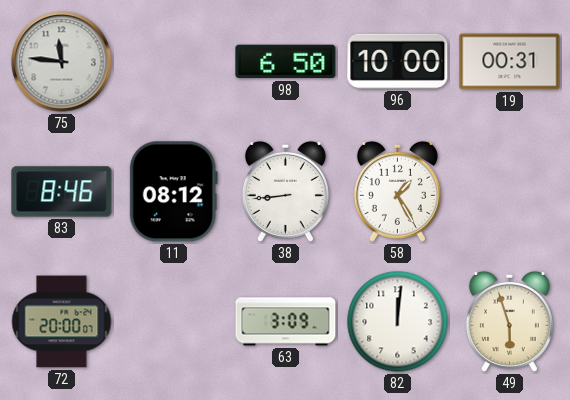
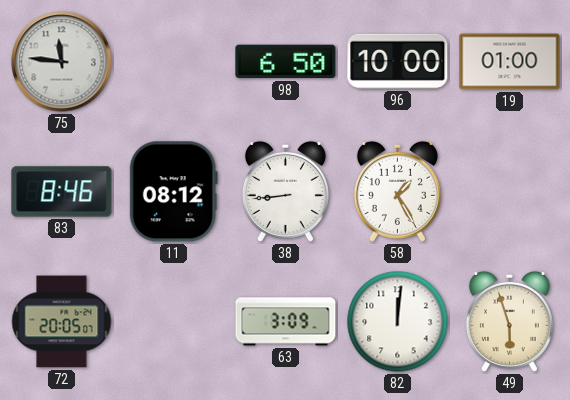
19: 00:31 -> 01:00
72: 20:00 -> 20:05
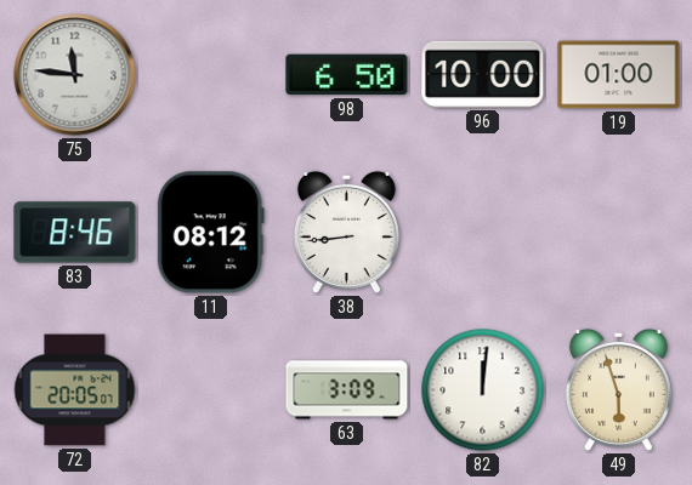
58: 1:25 -> none
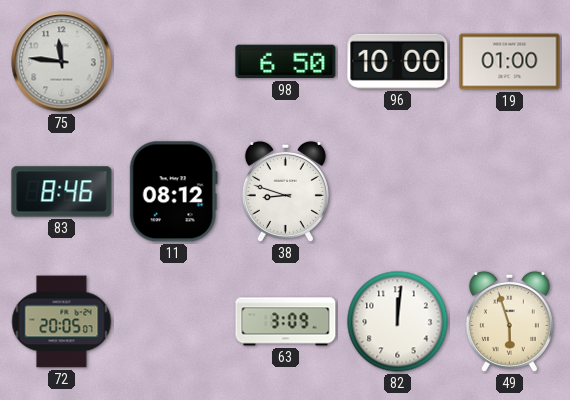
38: 8:44 -> 8:48
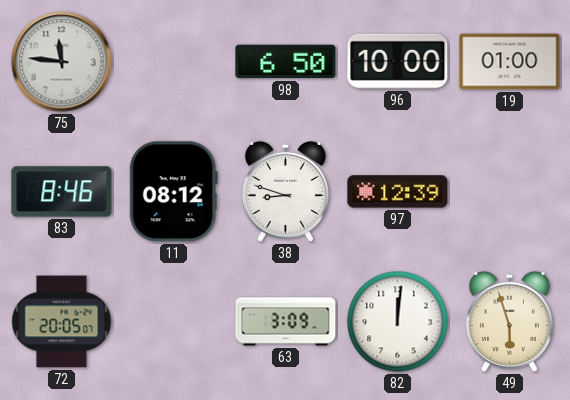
97: none -> 12:39
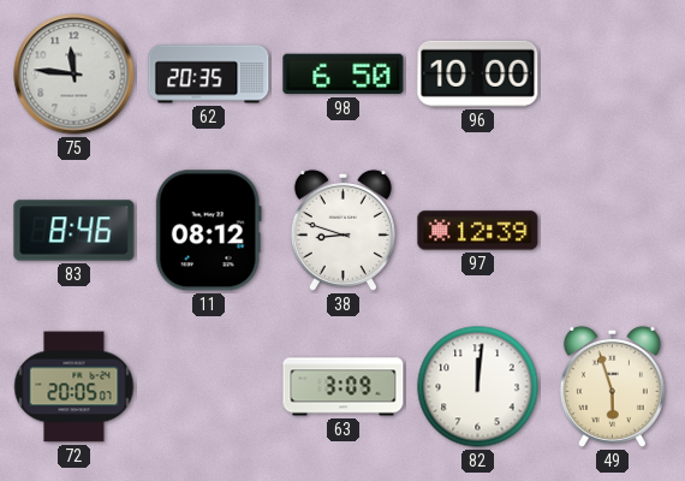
62: none -> 20:35
19: 01:00 -> none
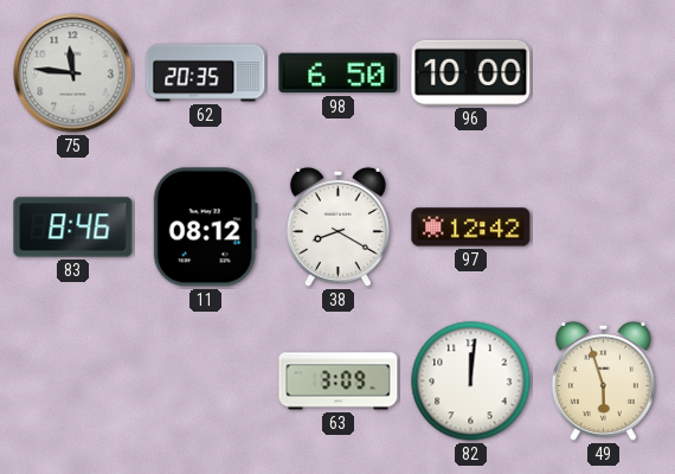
38: 8:48 -> 8:20
97: 12:39 -> 12:42
72: 20:05 -> none
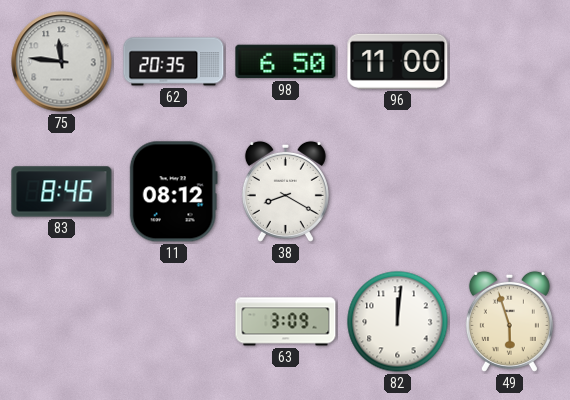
96: 10:00 -> 11:00
97: 12:42 -> none
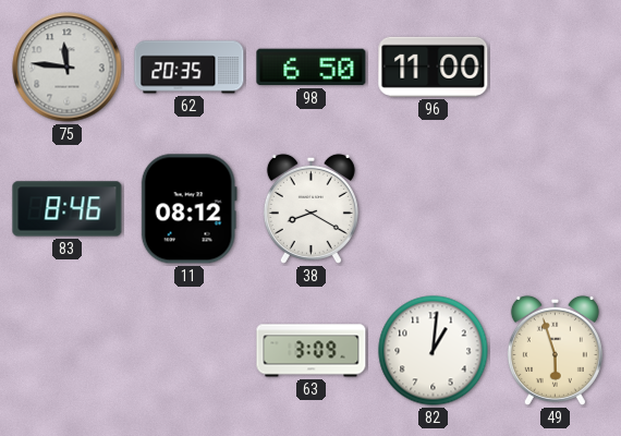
82: 12:01 -> 1:01
